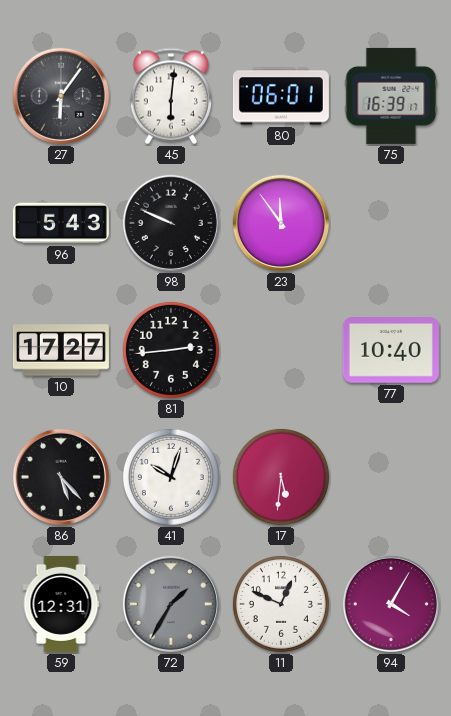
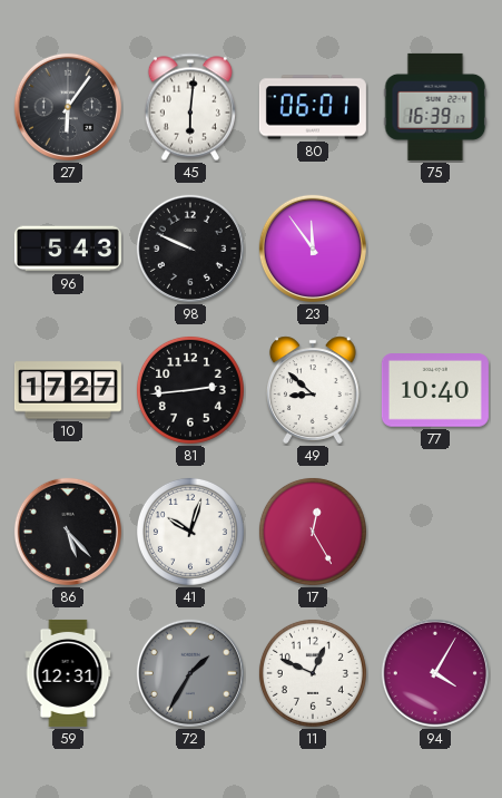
49: none -> 8:52
17: 5:31 -> 12:25
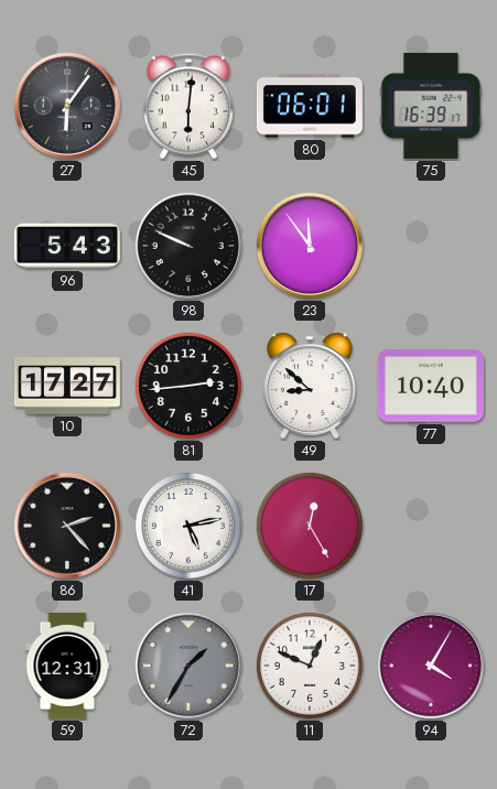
86: 5:23 -> 2:23
41: 10:03 -> 5:13
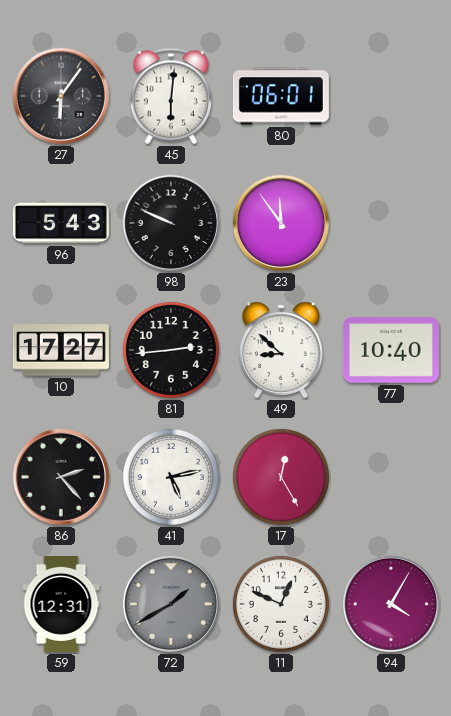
75: 16:39 -> none
72: 1:35 -> 1:40
